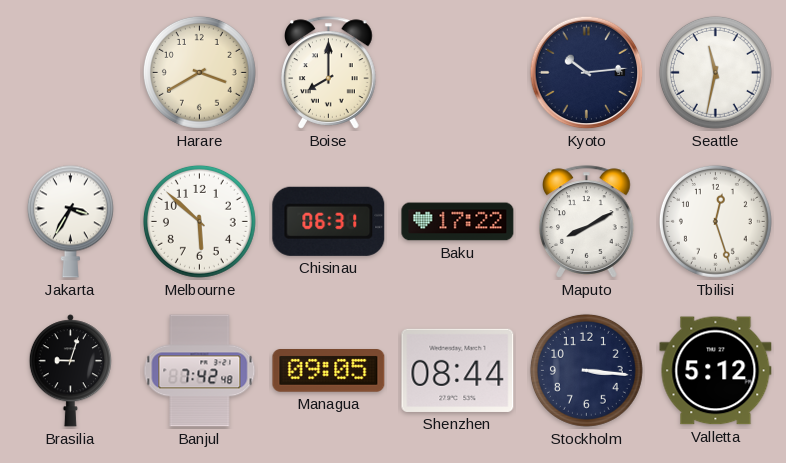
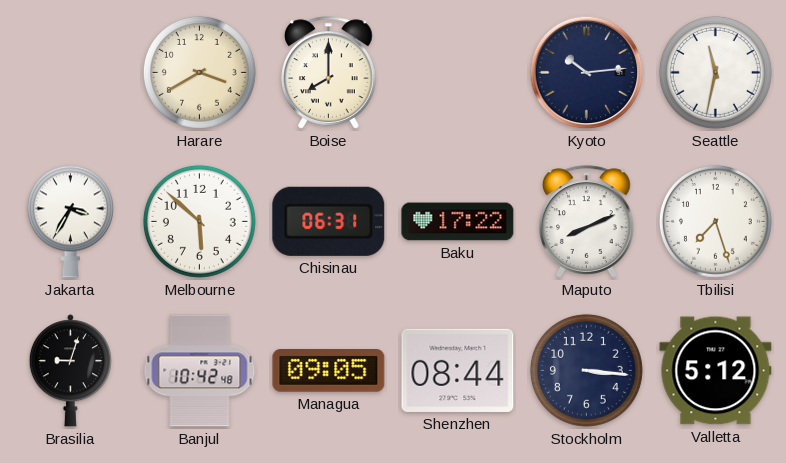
Maputo: 8:10 -> 8:11
Tbilisi: 12:27 -> 7:27
Banjul: 7:42 -> 10:42
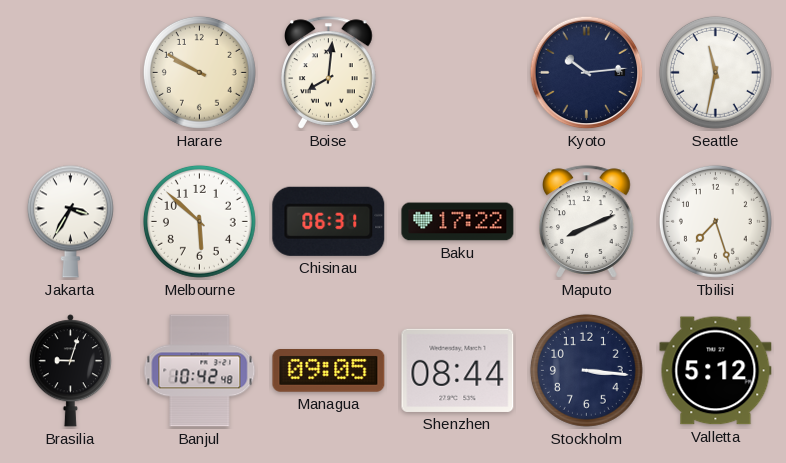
Harare: 3:40 -> 9:50
Boise: 8:00 -> 8:01
